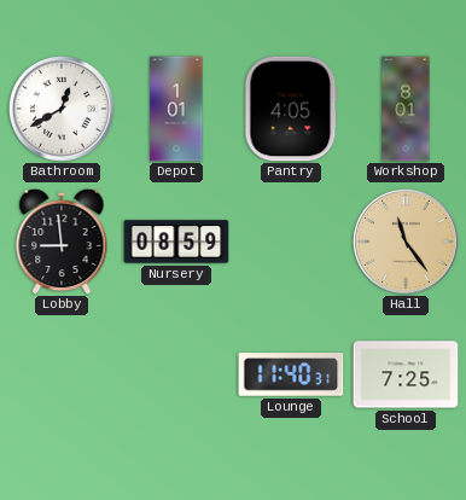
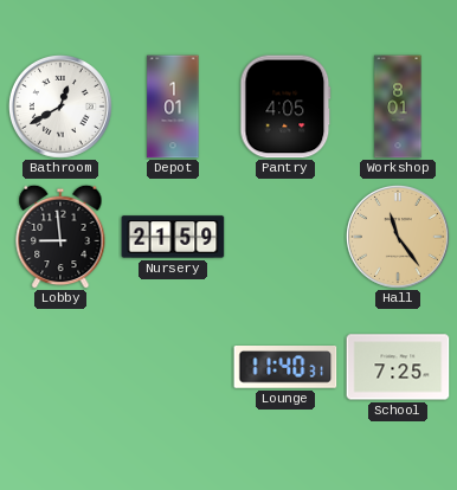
Nursery: 08:59 -> 21:59
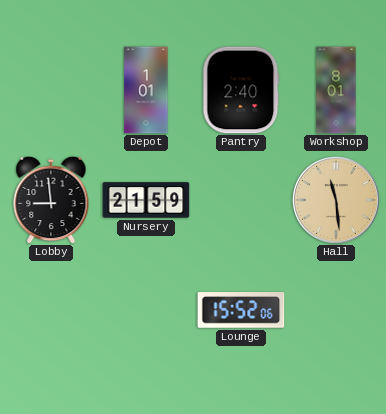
Bathroom: 12:40 -> none
Pantry: 4:05 -> 2:40
Hall: 11:24 -> 11:29
Lounge: 11:40 -> 15:52
School: 7:25 -> none
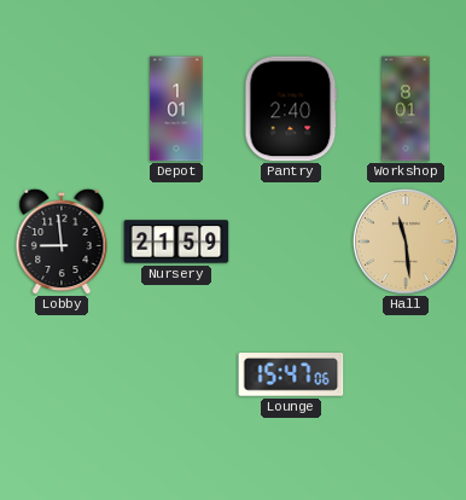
Lounge: 15:52 -> 15:47
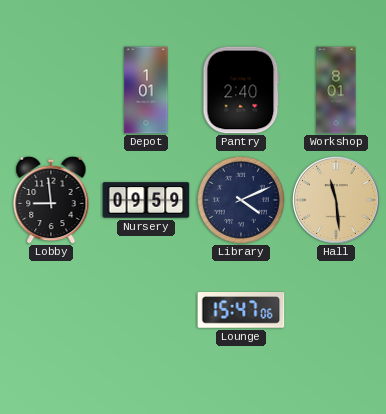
Nursery: 21:59 -> 09:59
Library: none -> 4:11
